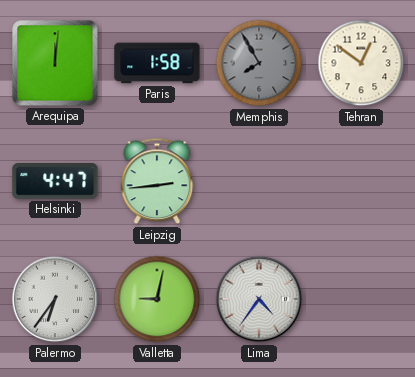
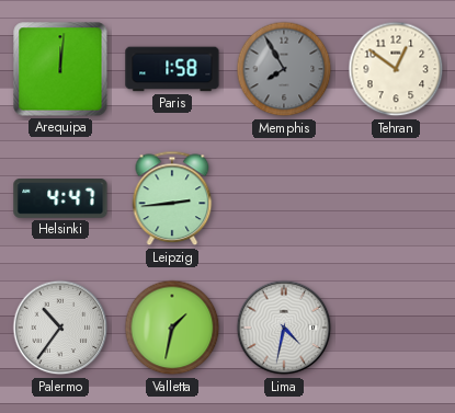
Palermo: 6:36 -> 10:36
Valletta: 9:02 -> 1:32
Lima: 4:36 -> 4:32
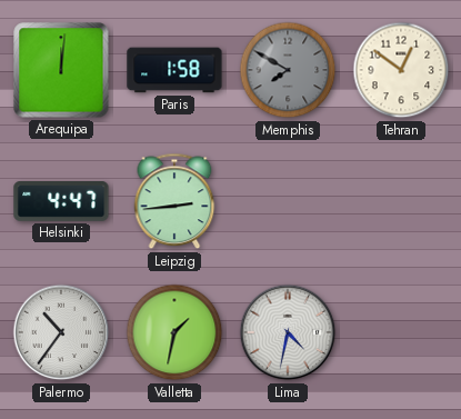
Memphis: 7:55 -> 7:50
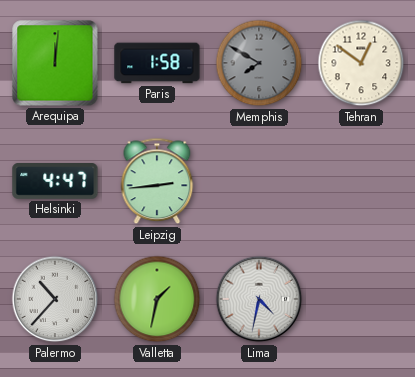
Palermo: 10:36 -> 10:37
